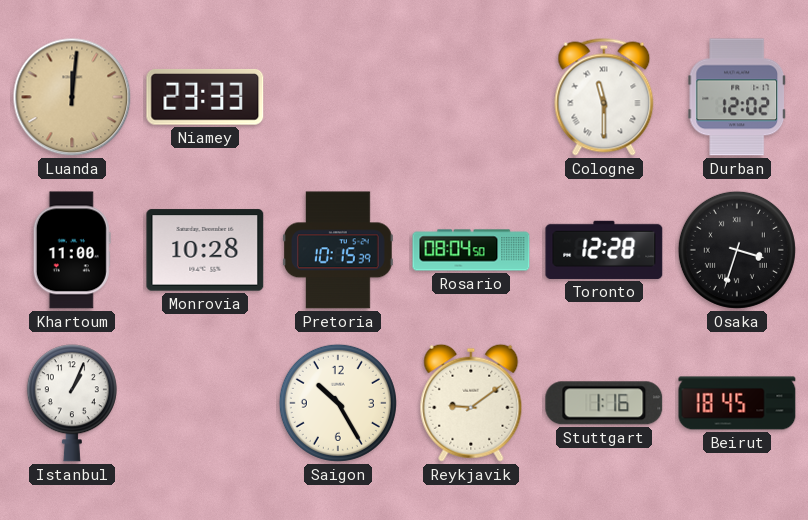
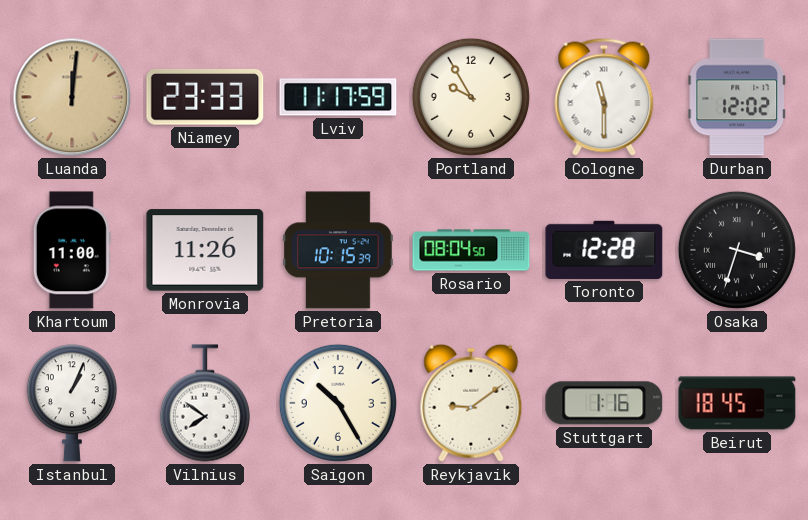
Lviv: none -> 11:17
Portland: none -> 9:55
Monrovia: 10:28 -> 11:26
Vilnius: none -> 7:51
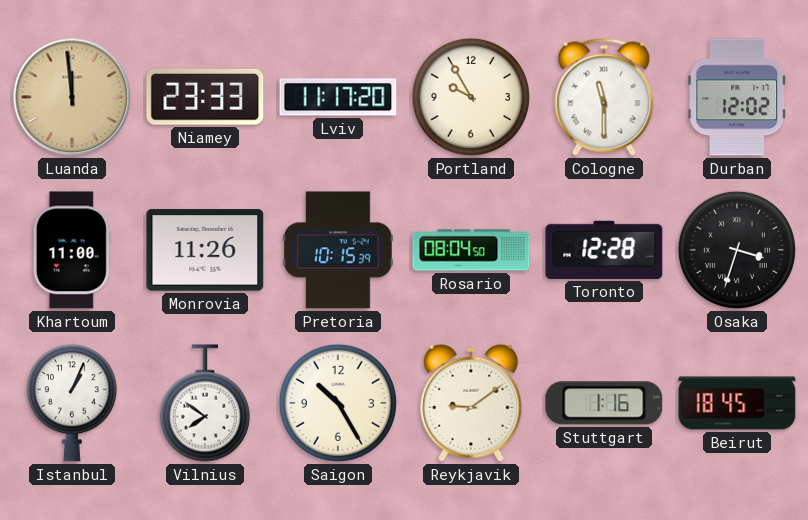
Luanda: 12:01 -> 11:59
Lviv: 11:17:59 -> 11:17:20
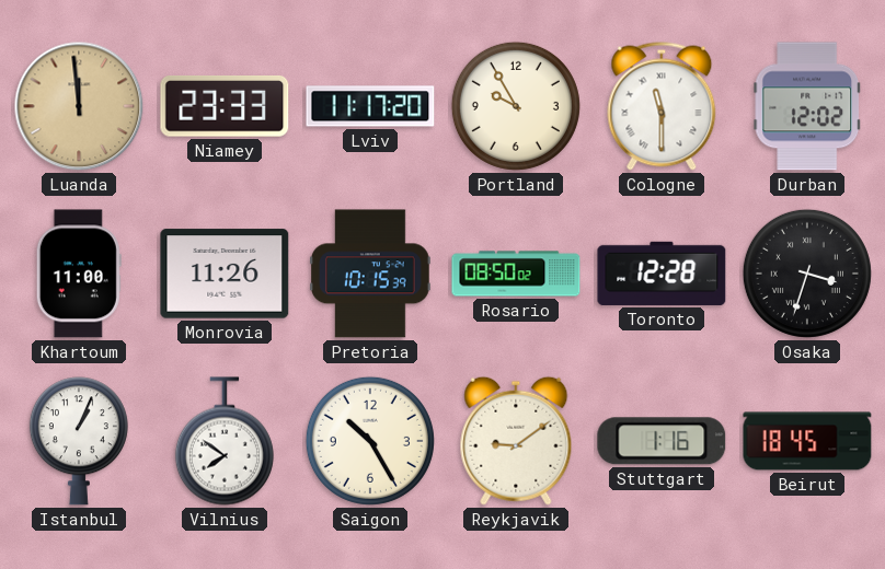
Rosario: 08:04 -> 08:50
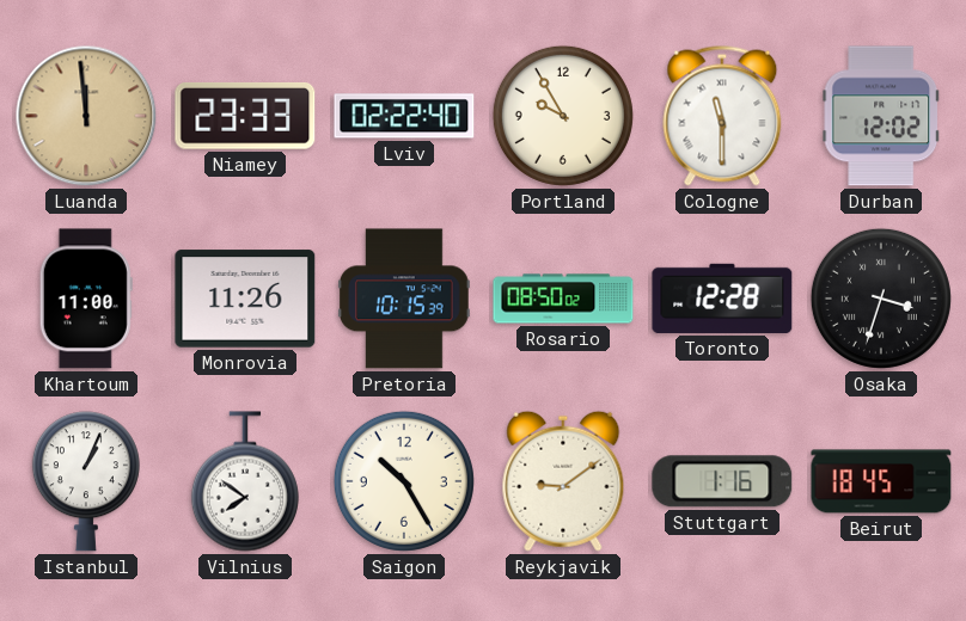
Lviv: 11:17 -> 02:22
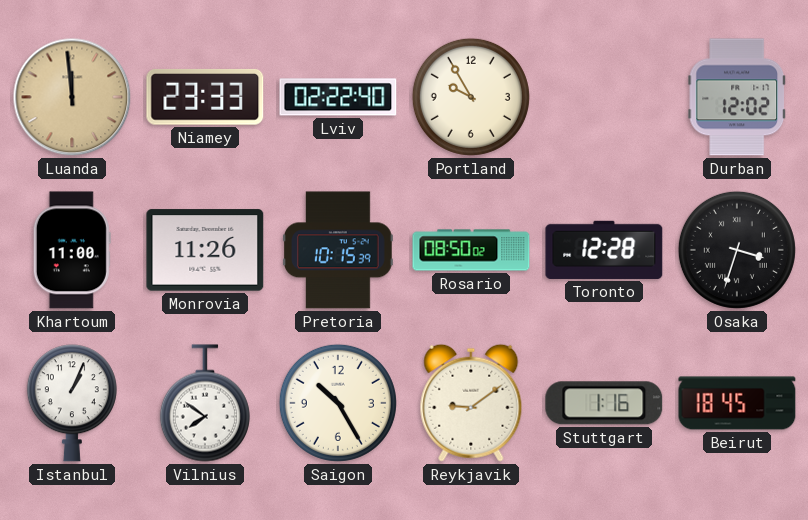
Cologne: 11:30 -> none
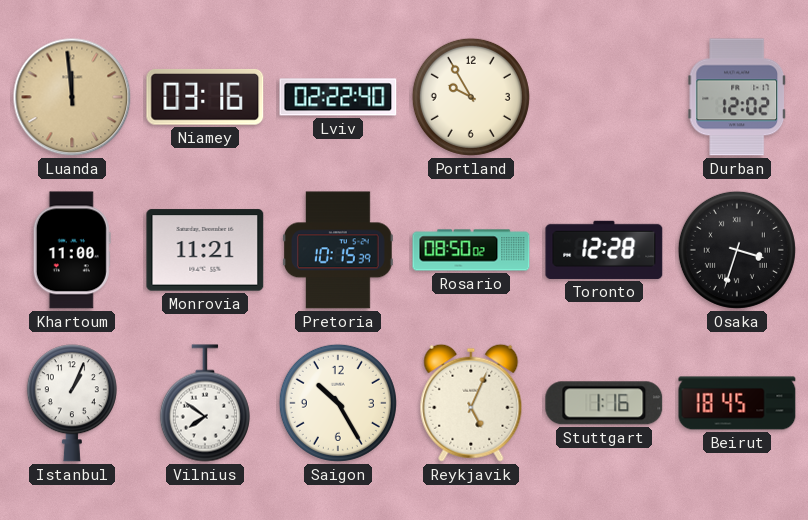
Niamey: 23:33 -> 03:16
Monrovia: 11:26 -> 11:21
Reykjavik: 9:09 -> 5:04
